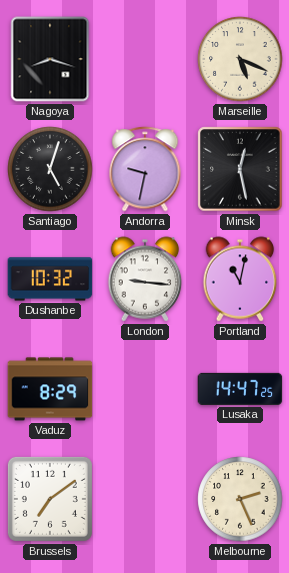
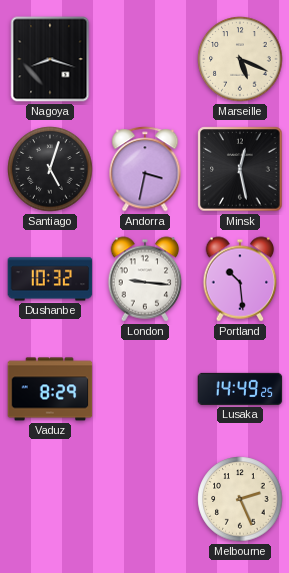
Andorra: 9:32 -> 3:32
Portland: 11:02 -> 10:29
Lusaka: 14:47 -> 14:49
Brussels: 7:09 -> none
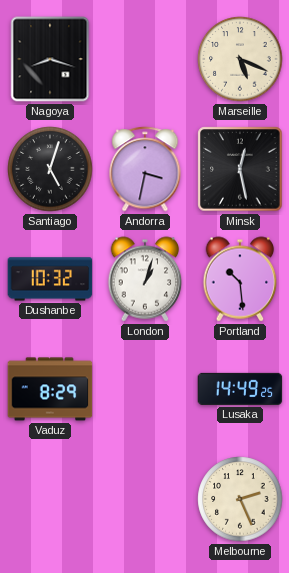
London: 9:16 -> 1:03
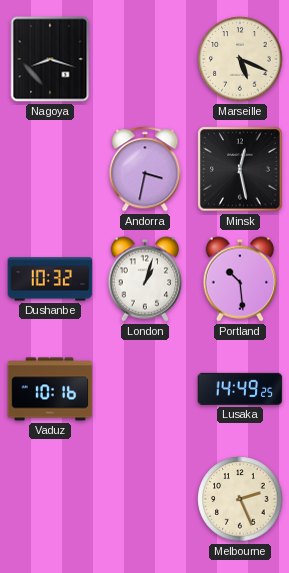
Santiago: 5:03 -> none
Vaduz: 8:29 -> 10:16
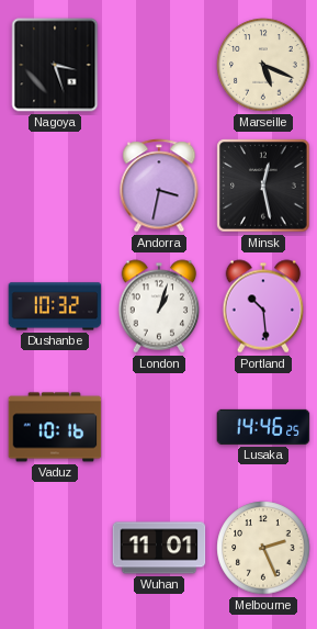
Nagoya: 8:18 -> 3:27
Lusaka: 14:49 -> 14:46
Wuhan: none -> 11:01
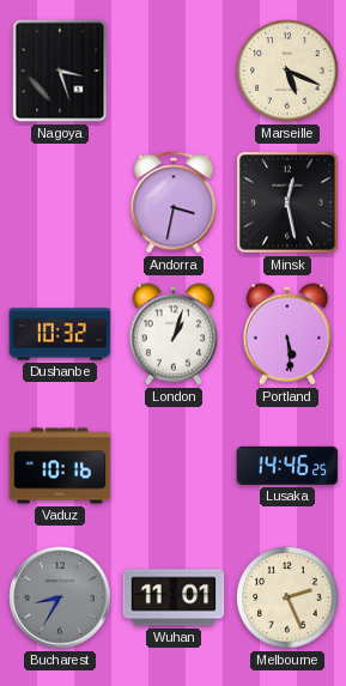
Portland: 10:29 -> 5:29
Bucharest: none -> 8:35
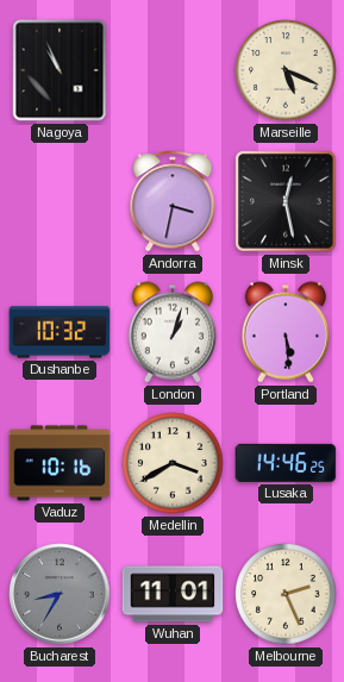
Nagoya: 3:27 -> 10:56
Medellin: none -> 3:40
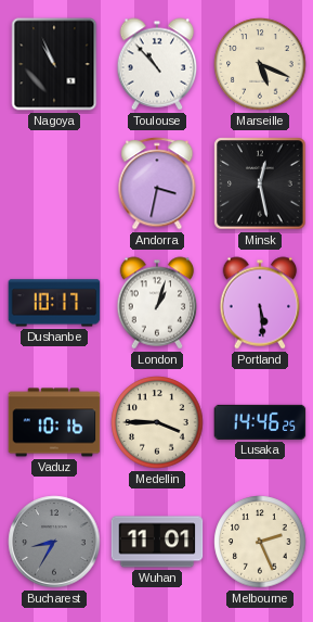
Toulouse: none -> 10:53
Dushanbe: 10:32 -> 10:17
Medellin: 3:40 -> 3:45
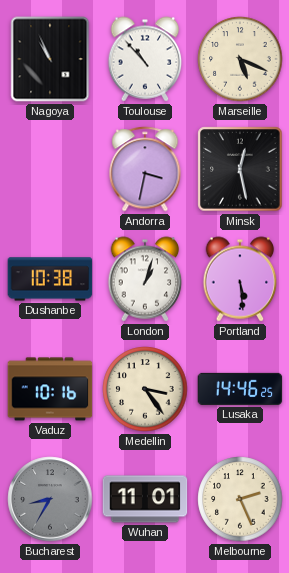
Dushanbe: 10:17 -> 10:38
Medellin: 3:45 -> 3:24
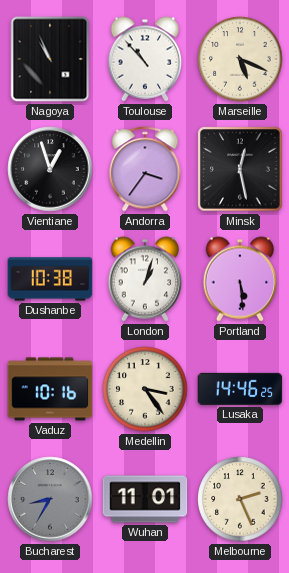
Vientiane: none -> 12:57
Andorra: 3:32 -> 3:36
